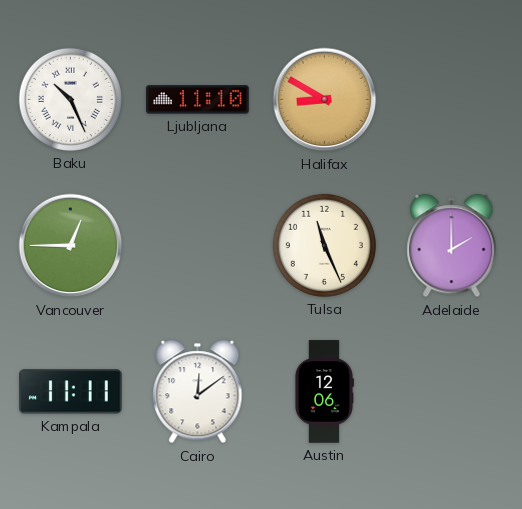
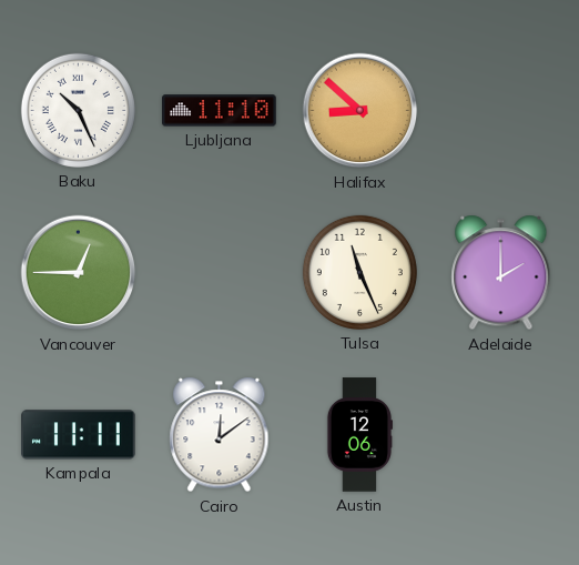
Halifax: 8:50 -> 8:52
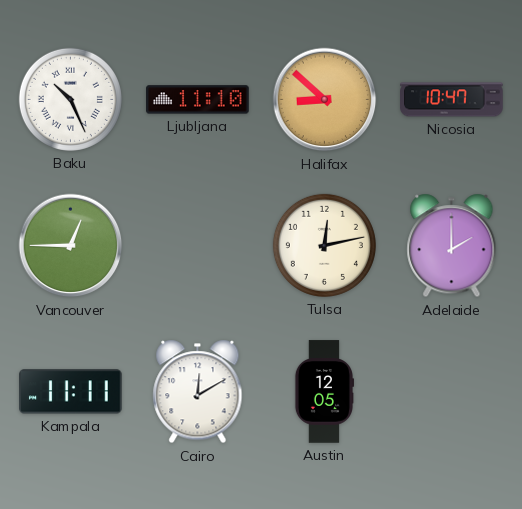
Nicosia: none -> 10:47
Tulsa: 11:26 -> 12:13
Cairo: 12:09 -> 12:10
Austin: 12:06 -> 12:05
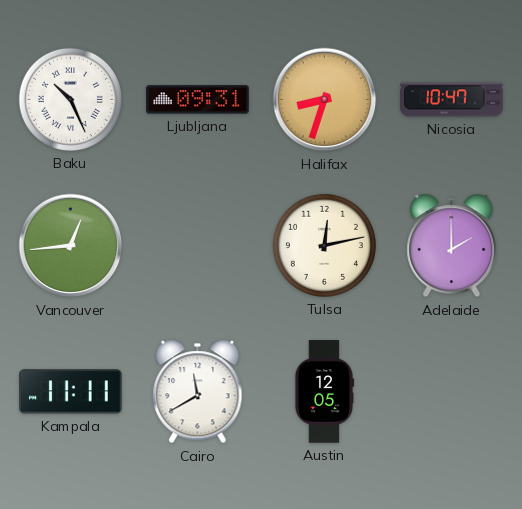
Ljubljana: 11:10 -> 09:31
Halifax: 8:52 -> 8:33
Vancouver: 12:45 -> 12:44
Cairo: 12:10 -> 11:40
